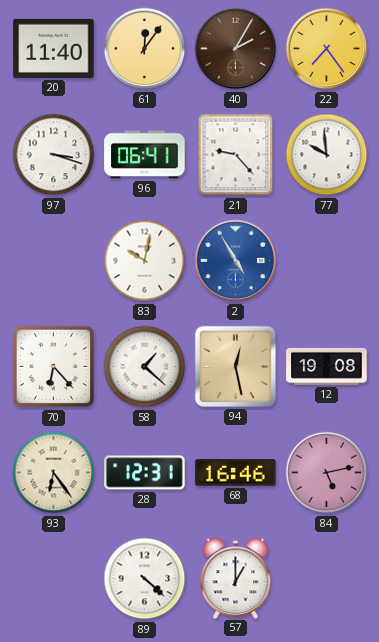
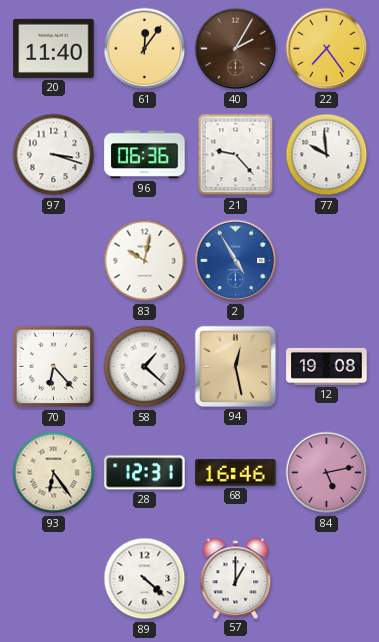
96: 06:41 -> 06:36
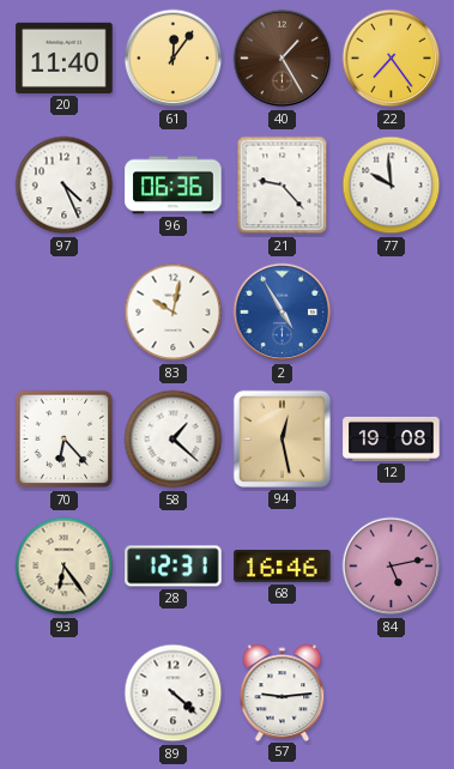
40: 2:05 -> 1:25
97: 3:18 -> 4:26
57: 1:00 -> 9:14
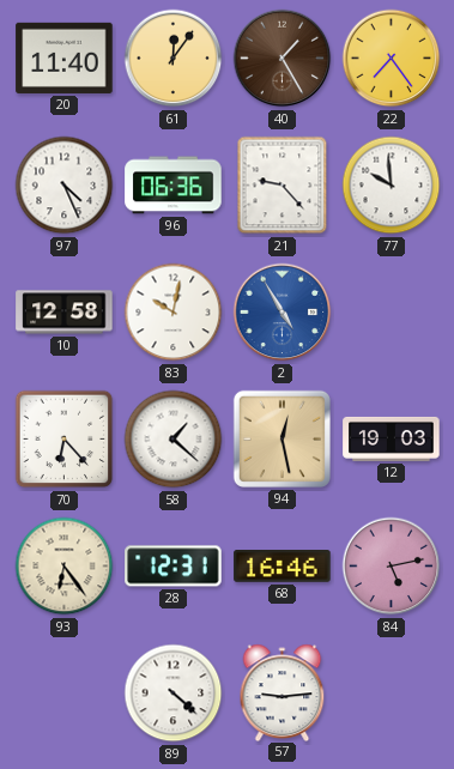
10: none -> 12:58
12: 19:08 -> 19:03
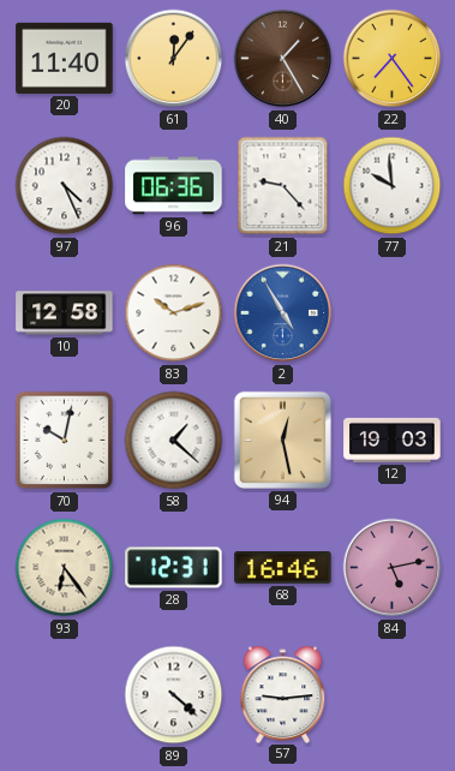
83: 10:02 -> 10:12
70: 6:23 -> 10:02
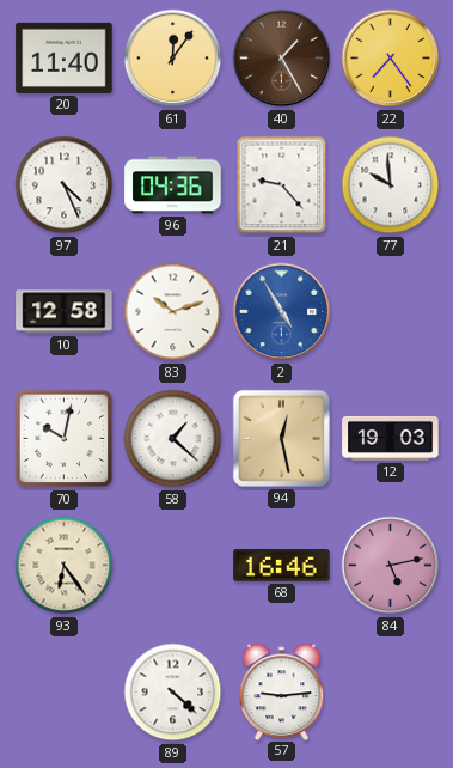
96: 06:36 -> 04:36
28: 12:31 -> none
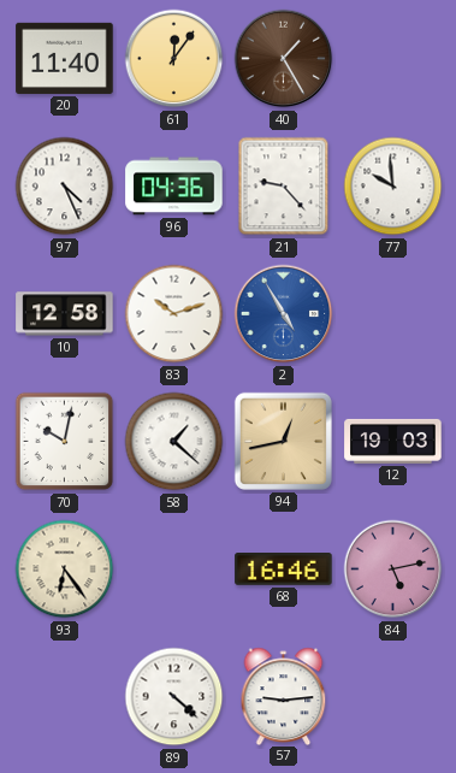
22: 7:24 -> none
94: 12:28 -> 12:43
